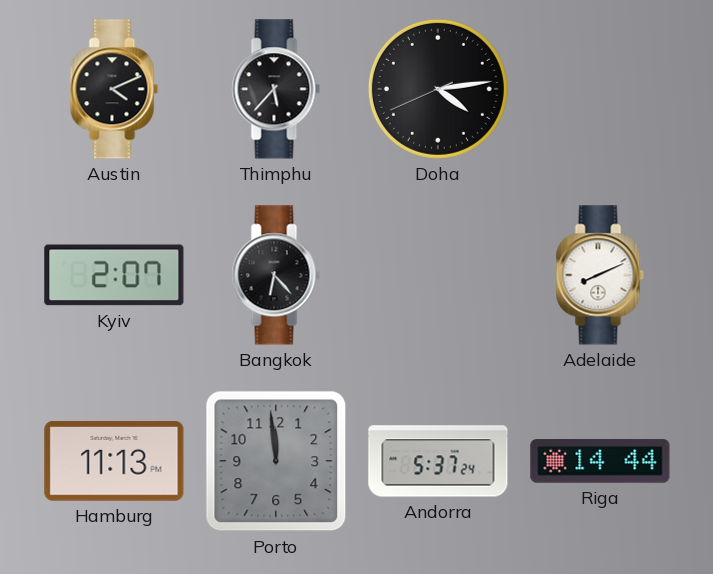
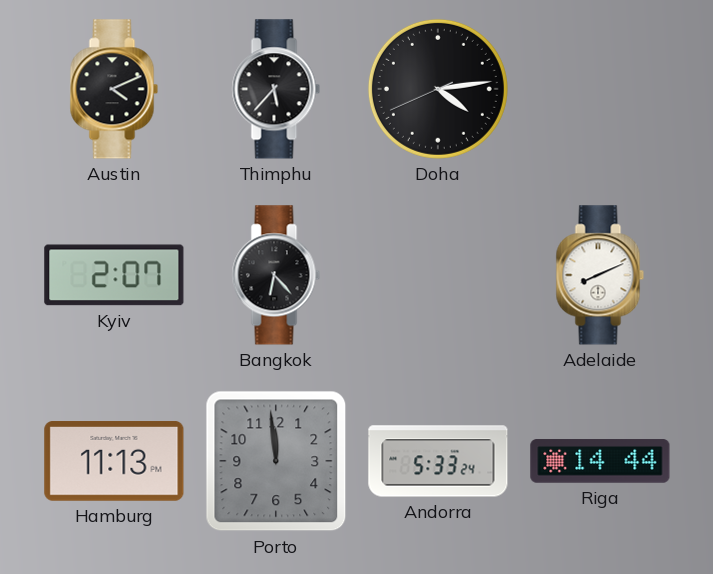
Andorra: 5:37 -> 5:33
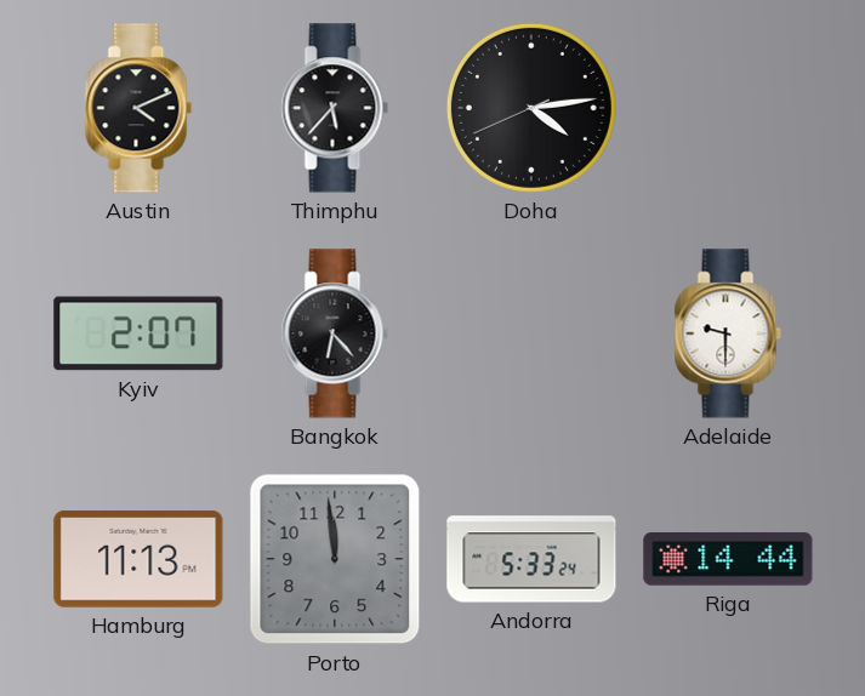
Adelaide: 8:11 -> 9:30
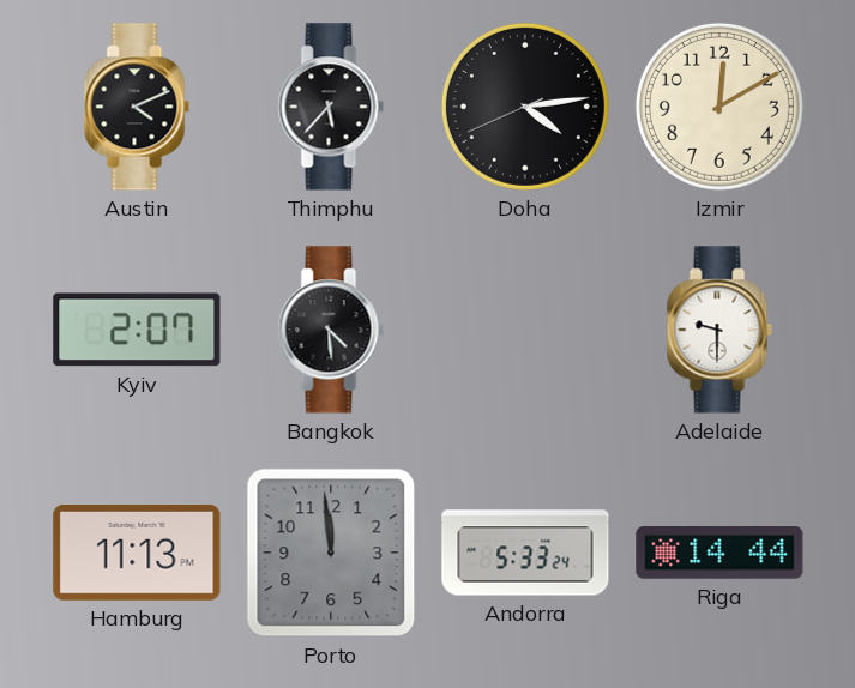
Izmir: none -> 12:10
Bangkok: 6:23 -> 4:29
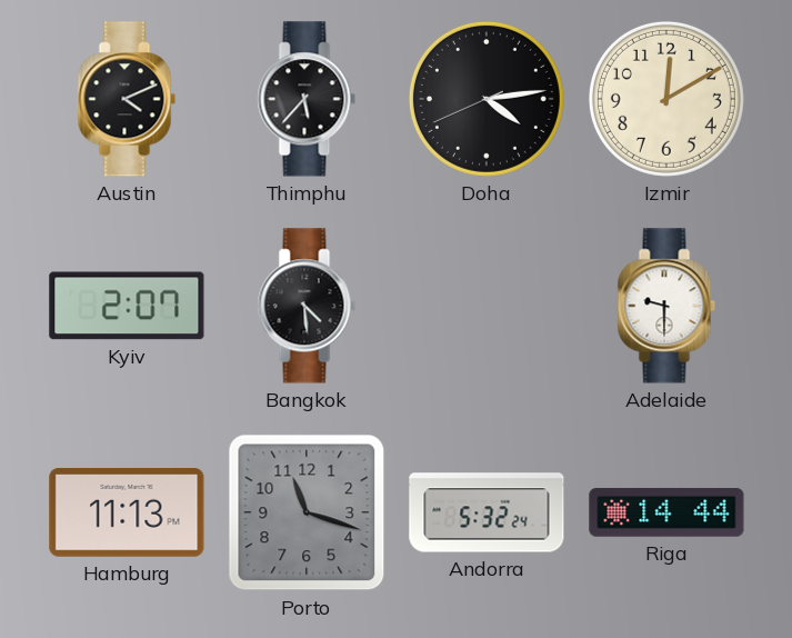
Porto: 11:59 -> 11:18
Andorra: 5:33 -> 5:32
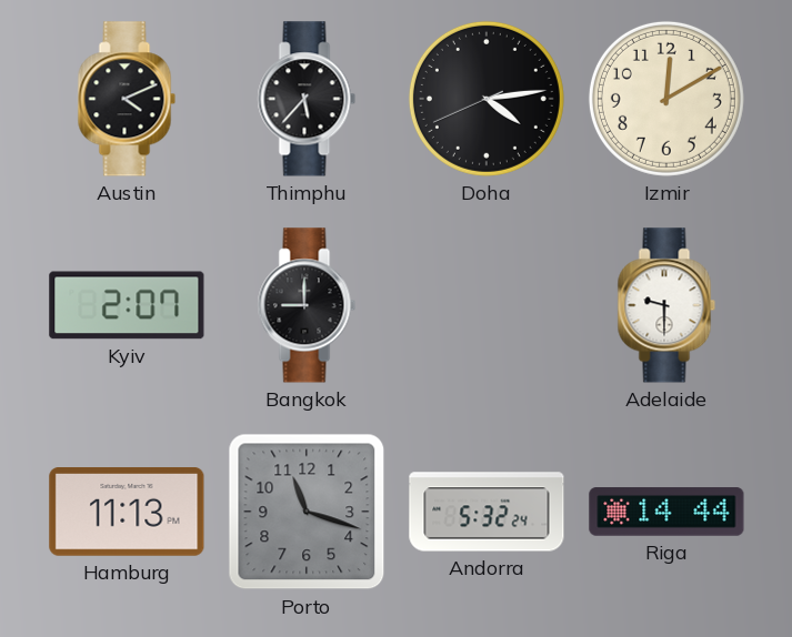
Bangkok: 4:29 -> 9:00
